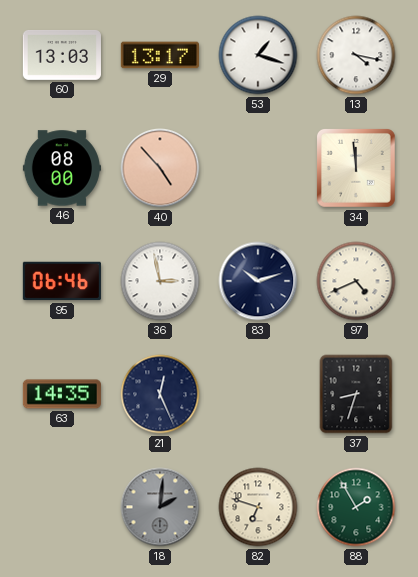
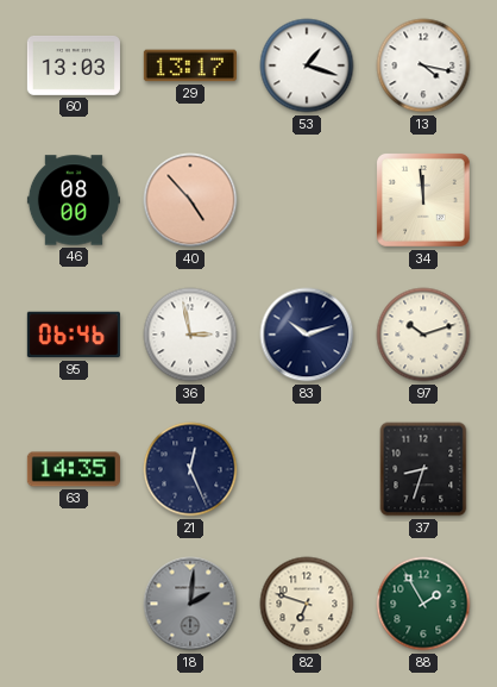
97: 4:41 -> 10:12
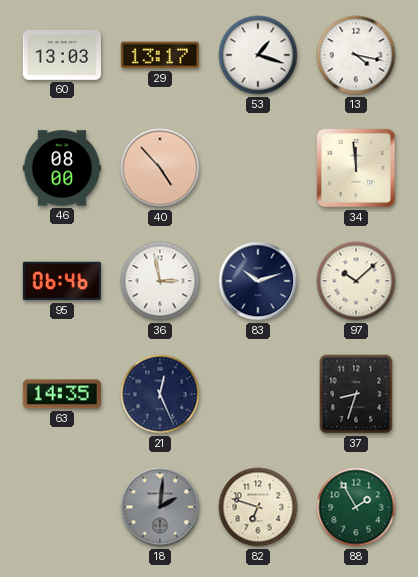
97: 10:12 -> 10:08
